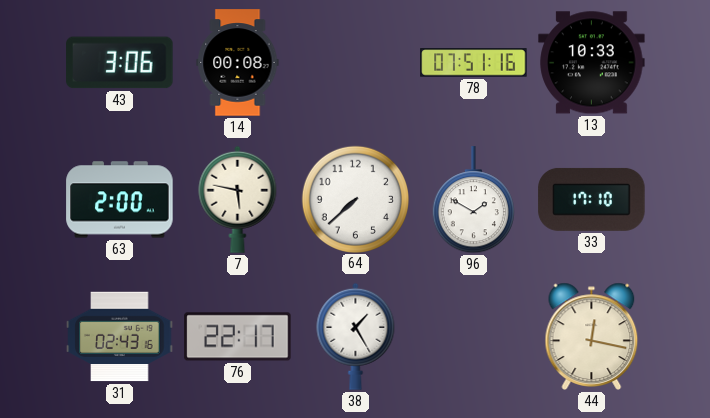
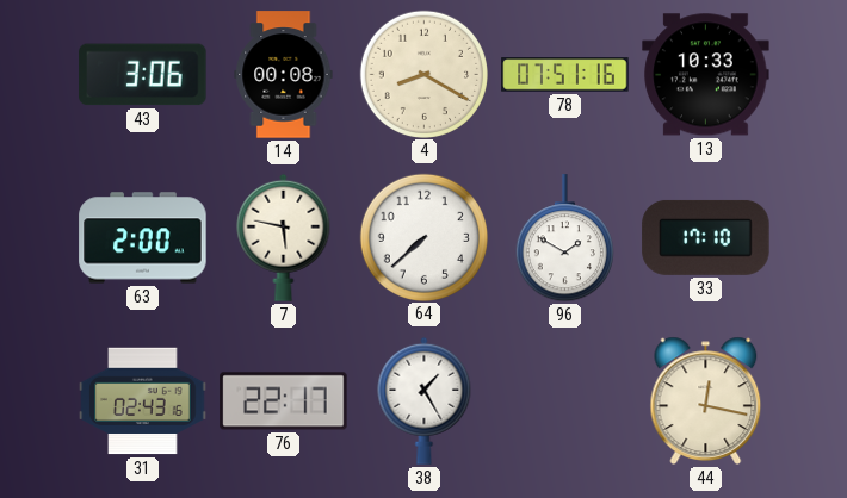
4: none -> 8:20
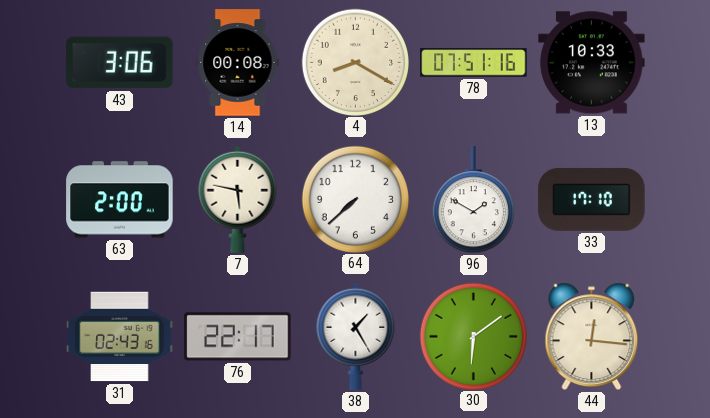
30: none -> 6:09
44: 12:17 -> 12:16
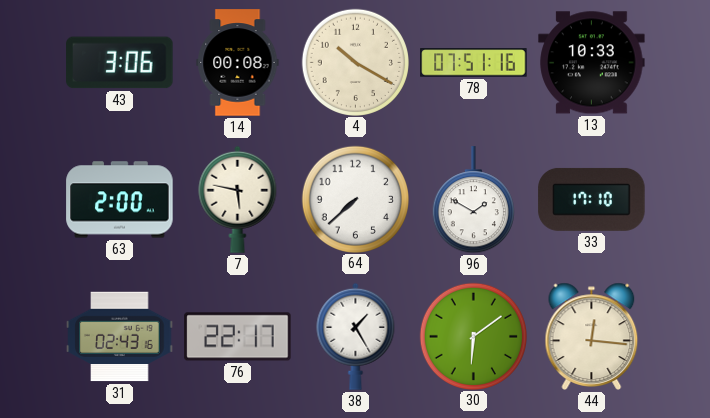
4: 8:20 -> 10:20
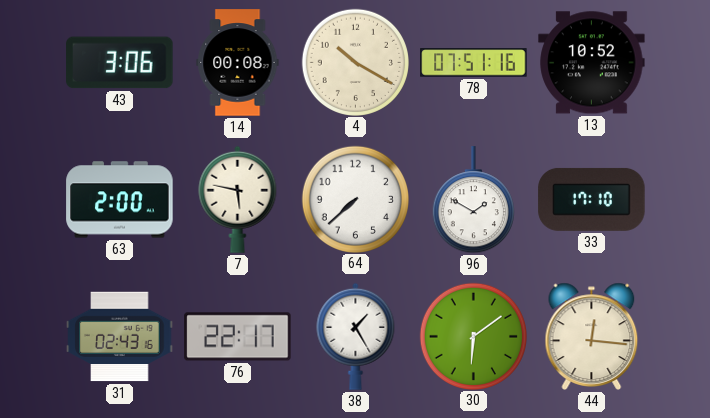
13: 10:33 -> 10:52
